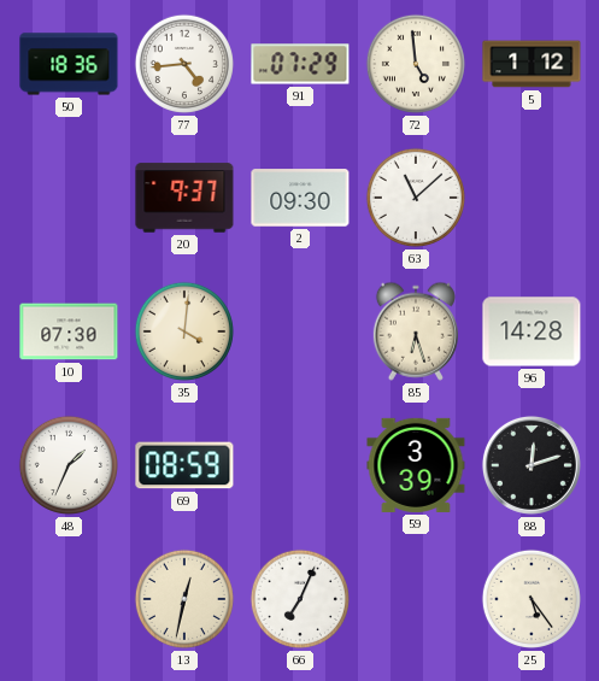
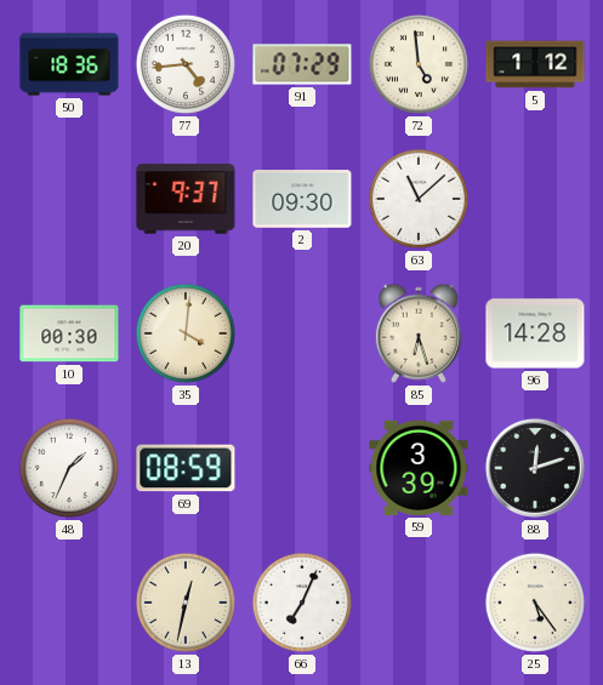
10: 07:30 -> 00:30
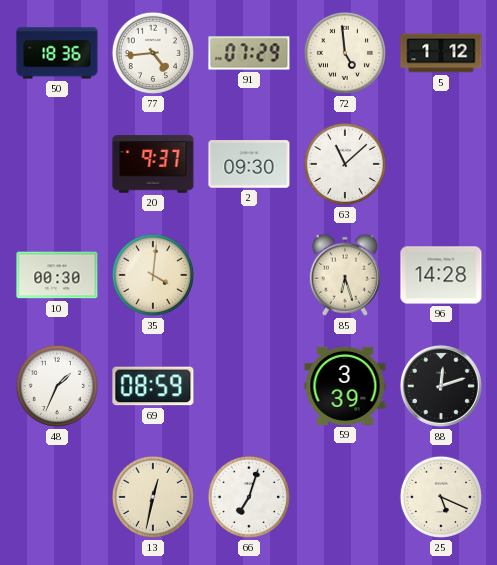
66: 7:04 -> 7:03
25: 5:24 -> 5:19
